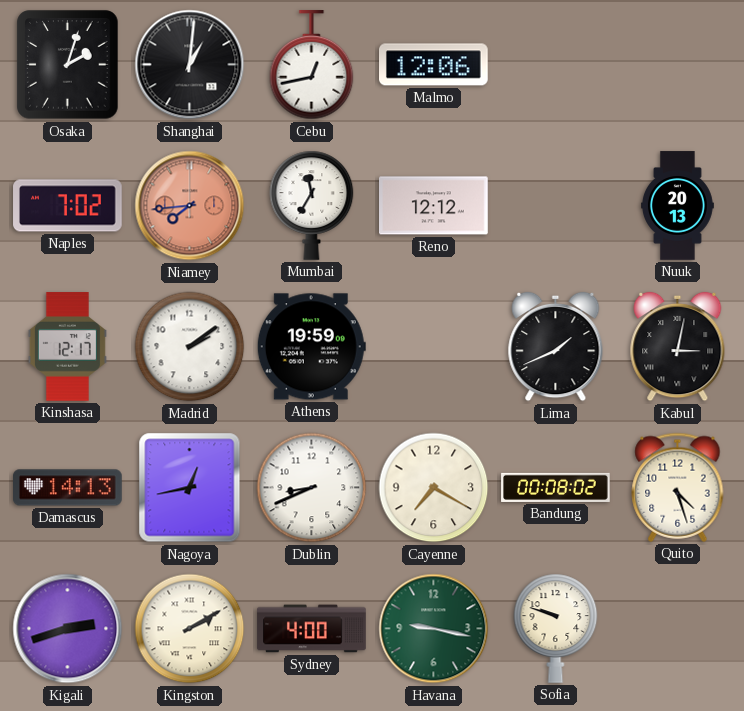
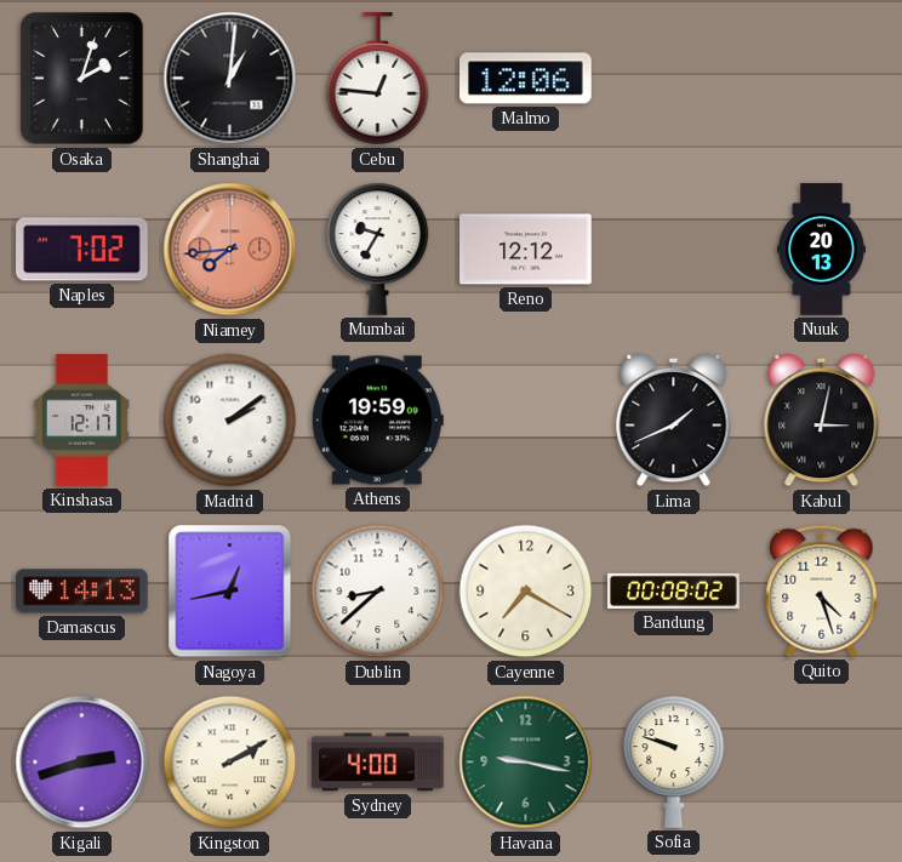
Cebu: 12:43 -> 12:46
Mumbai: 11:35 -> 9:35
Dublin: 8:41 -> 8:38
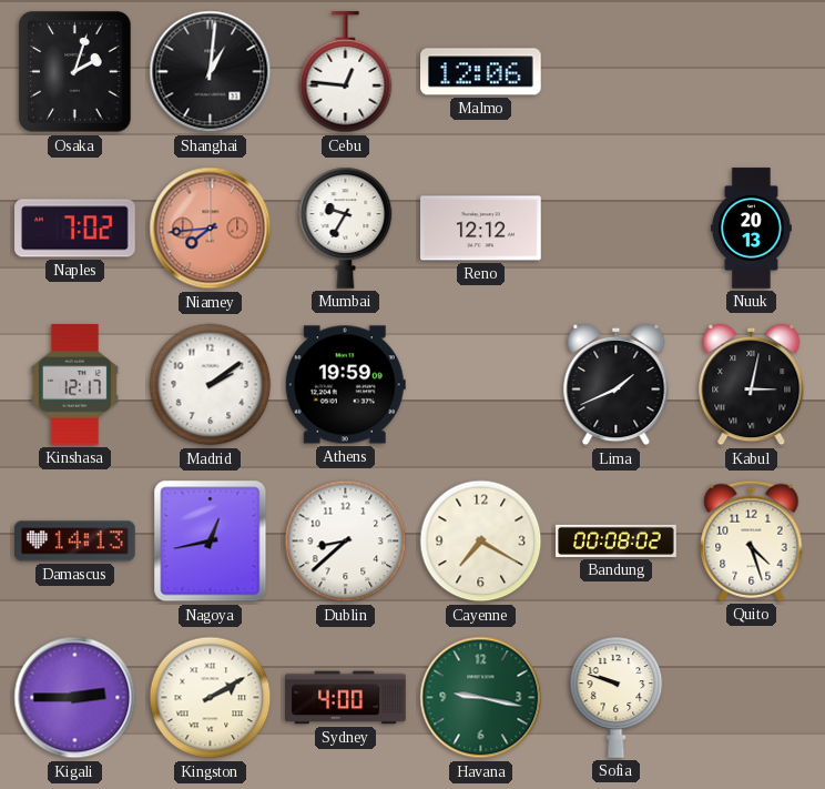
Kigali: 2:42 -> 2:45
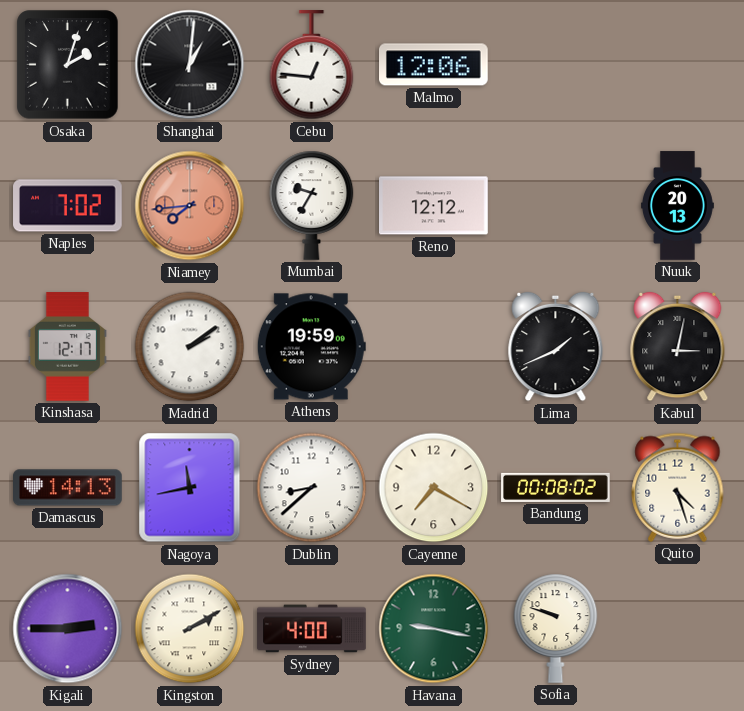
Nagoya: 12:43 -> 11:43
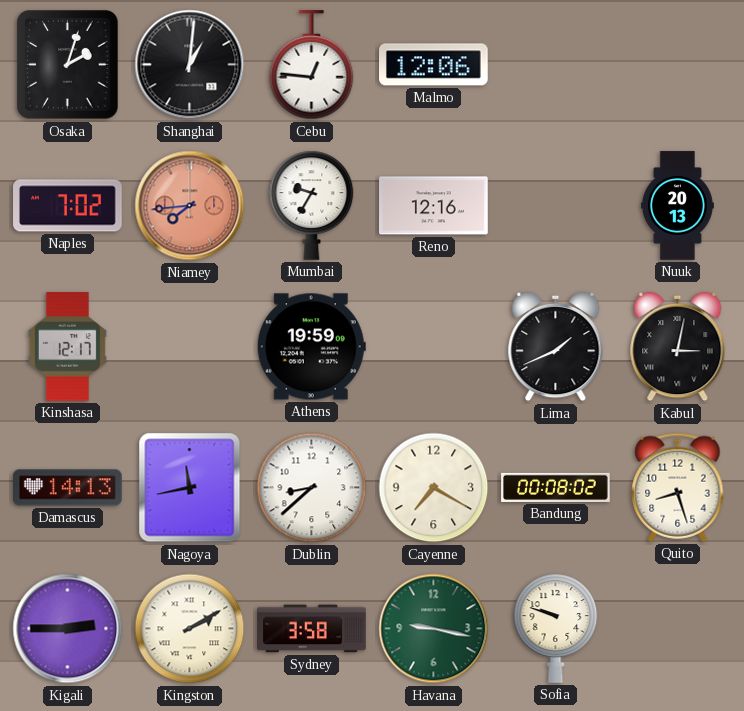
Reno: 12:12 -> 12:16
Madrid: 2:09 -> none
Quito: 4:27 -> 8:27
Sydney: 4:00 -> 3:58
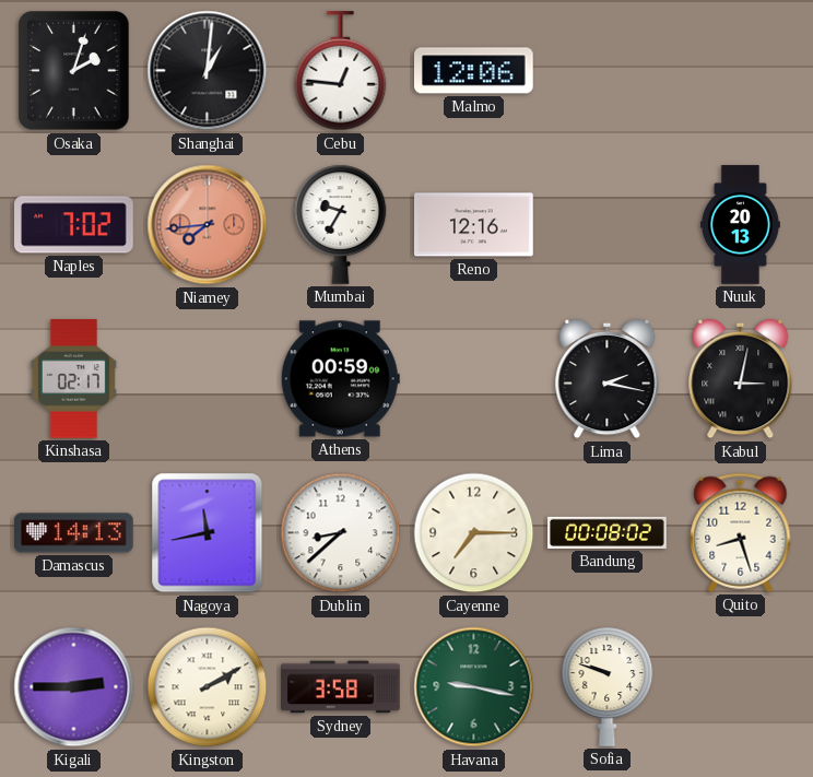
Kinshasa: 12:17 -> 02:17
Athens: 19:59 -> 00:59
Lima: 1:41 -> 2:17
Cayenne: 7:20 -> 7:15
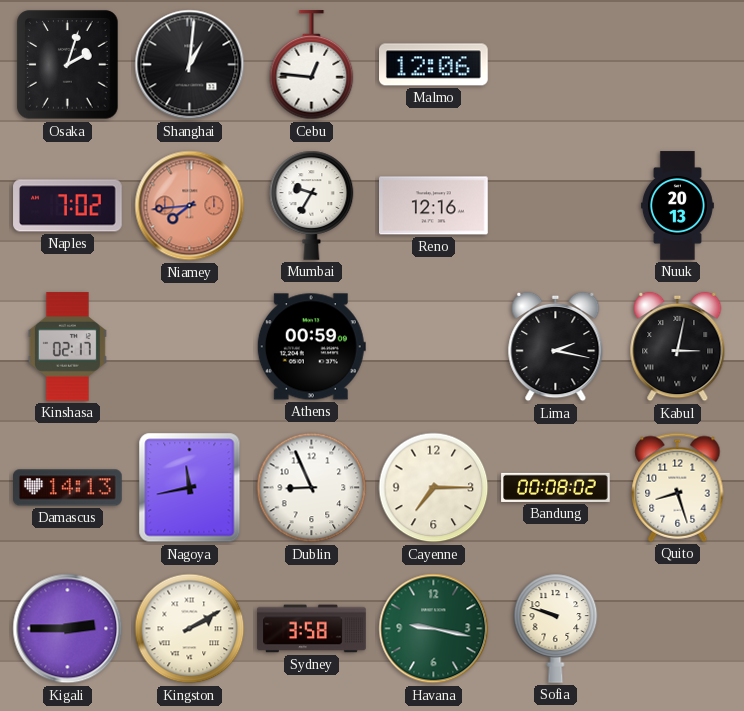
Dublin: 8:38 -> 8:56
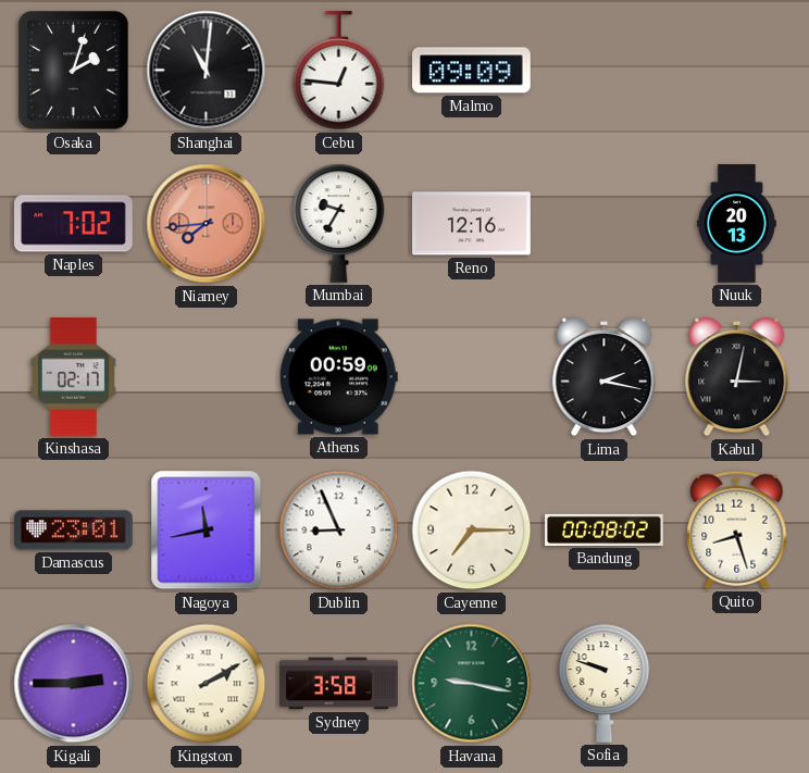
Shanghai: 1:01 -> 11:01
Malmo: 12:06 -> 09:09
Damascus: 14:13 -> 23:01
